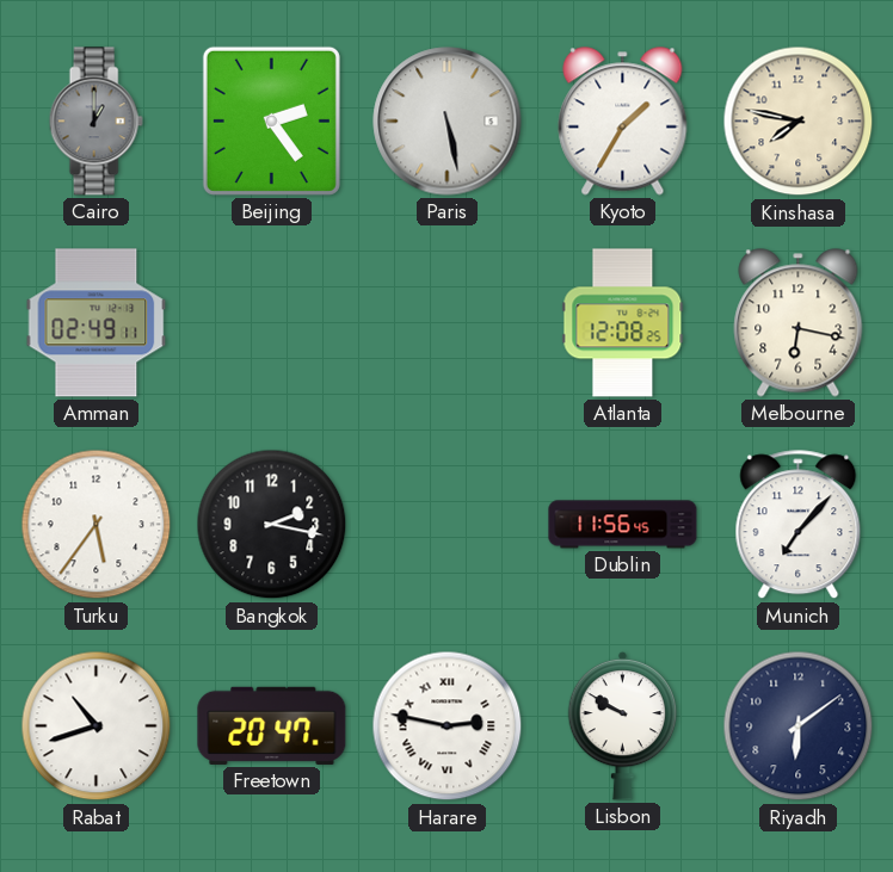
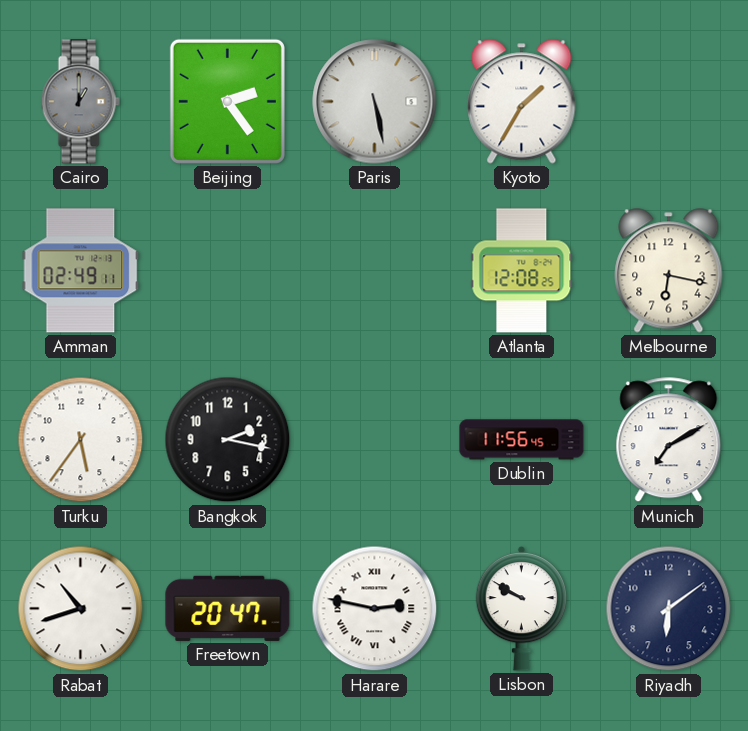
Kinshasa: 7:47 -> none
Munich: 7:07 -> 7:10
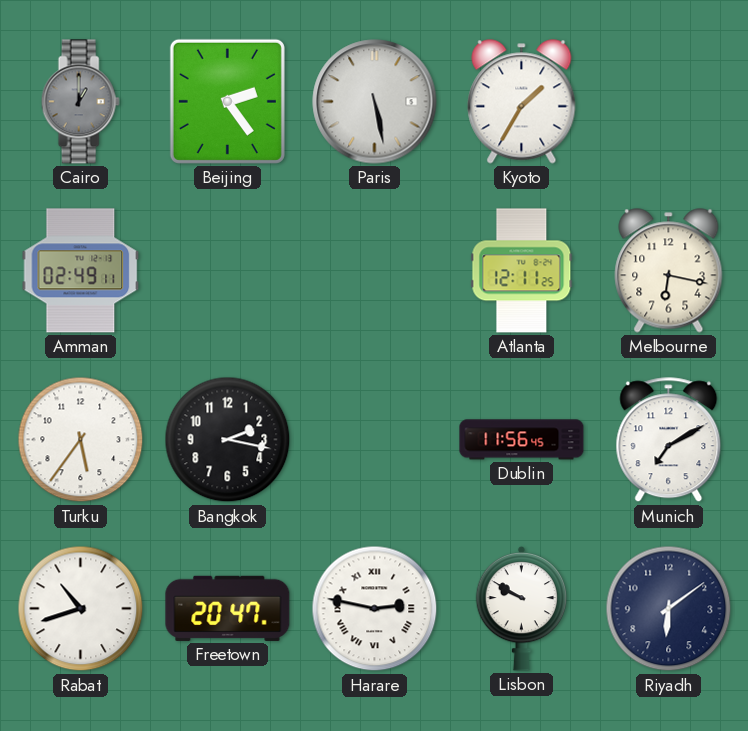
Atlanta: 12:08 -> 12:11
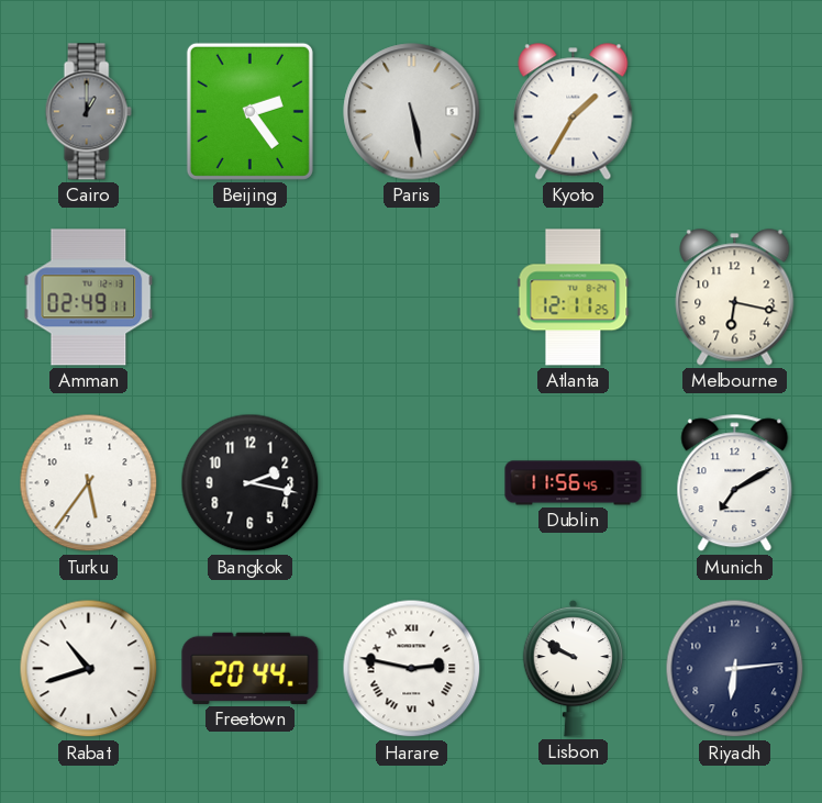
Freetown: 20:47 -> 20:44
Riyadh: 6:09 -> 6:14
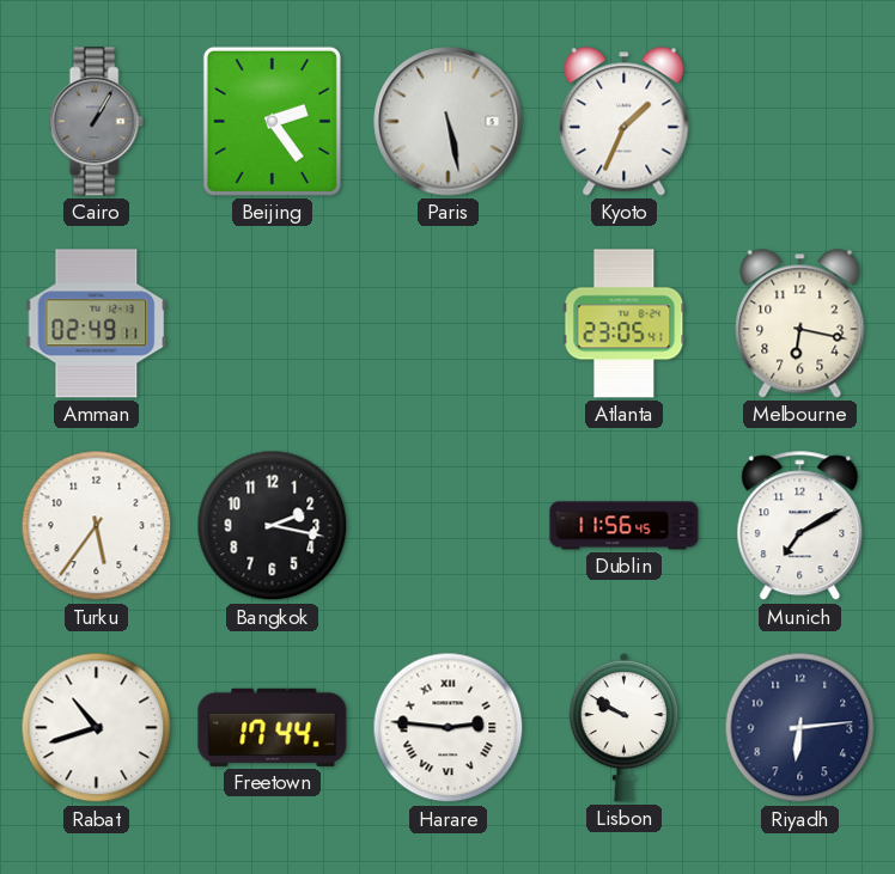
Cairo: 1:00 -> 1:05
Kyoto: 1:35 -> 1:34
Atlanta: 12:11 -> 23:05
Freetown: 20:44 -> 17:44
Harare: 2:47 -> 2:46
